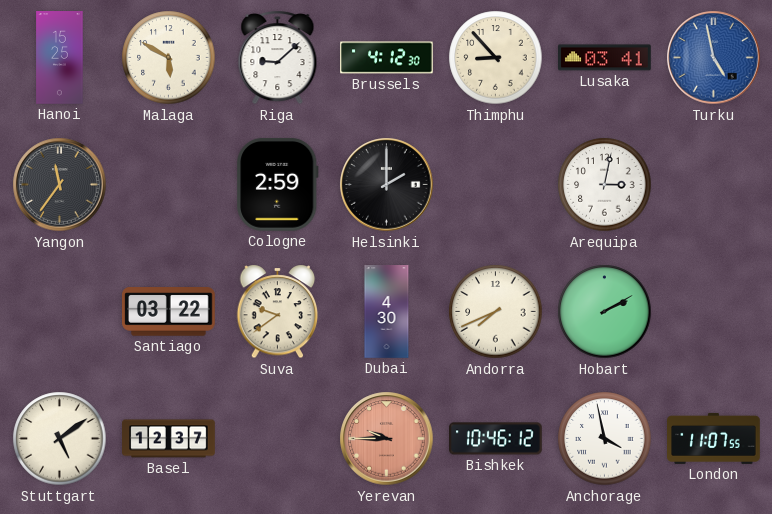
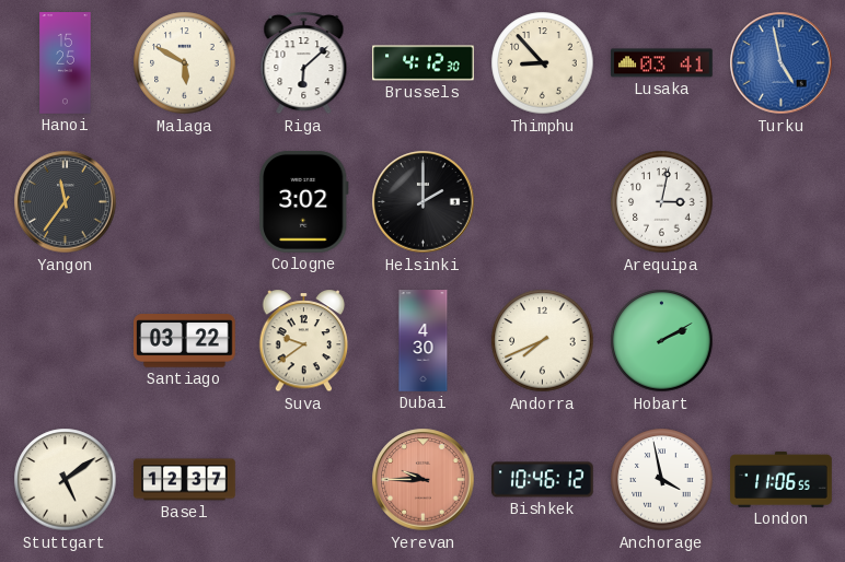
Riga: 9:08 -> 6:08
Cologne: 2:59 -> 3:02
London: 11:07 -> 11:06
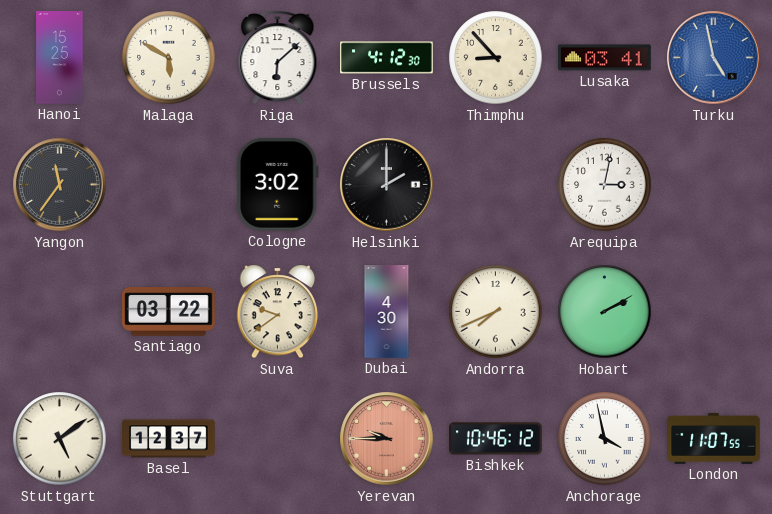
London: 11:06 -> 11:07
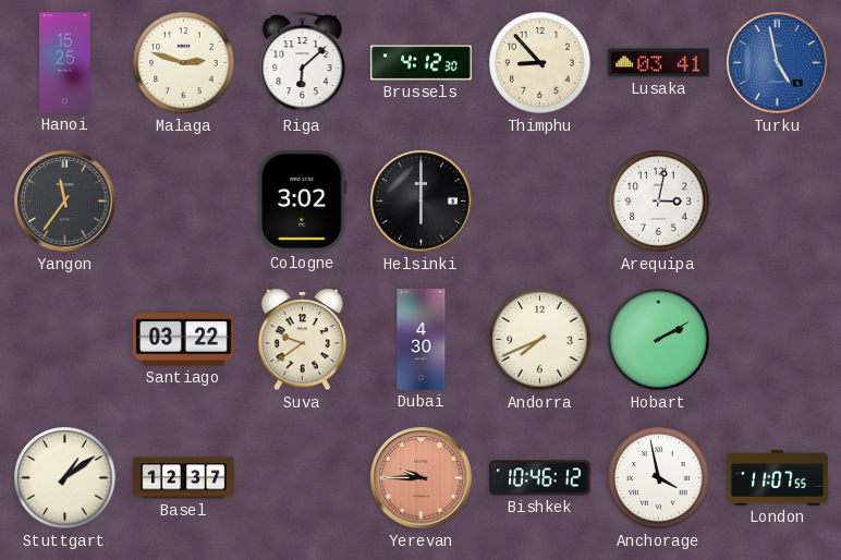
Malaga: 5:50 -> 2:48
Helsinki: 2:00 -> 6:00
Stuttgart: 5:09 -> 1:09
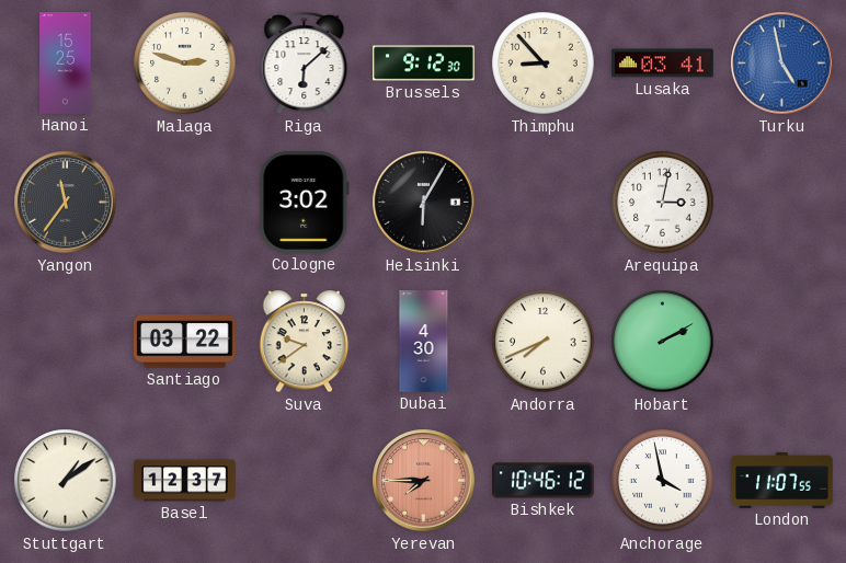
Brussels: 4:12 -> 9:12
Helsinki: 6:00 -> 6:05
Yerevan: 9:45 -> 7:45
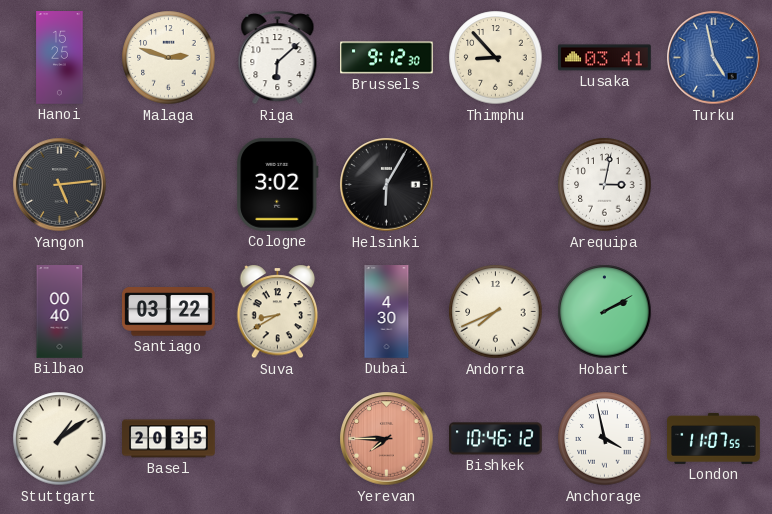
Yangon: 11:36 -> 5:14
Bilbao: none -> 00:40
Suva: 9:39 -> 8:40
Basel: 12:37 -> 20:35
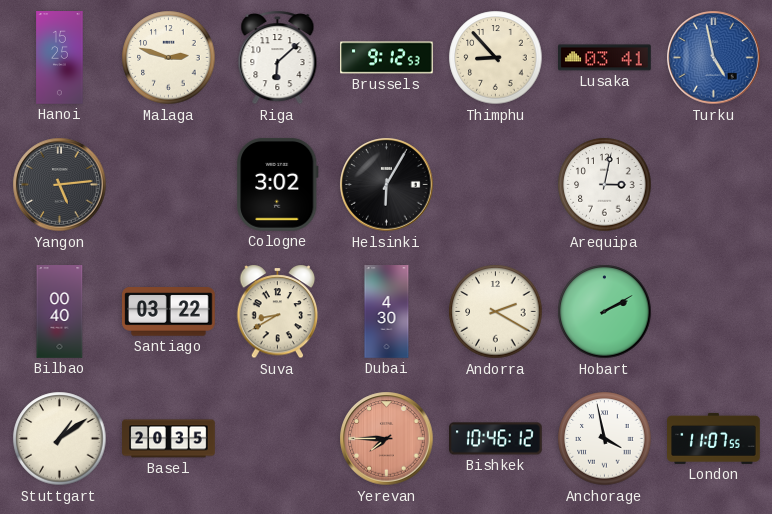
Brussels: 9:12:30 -> 9:12:53
Andorra: 7:41 -> 2:20
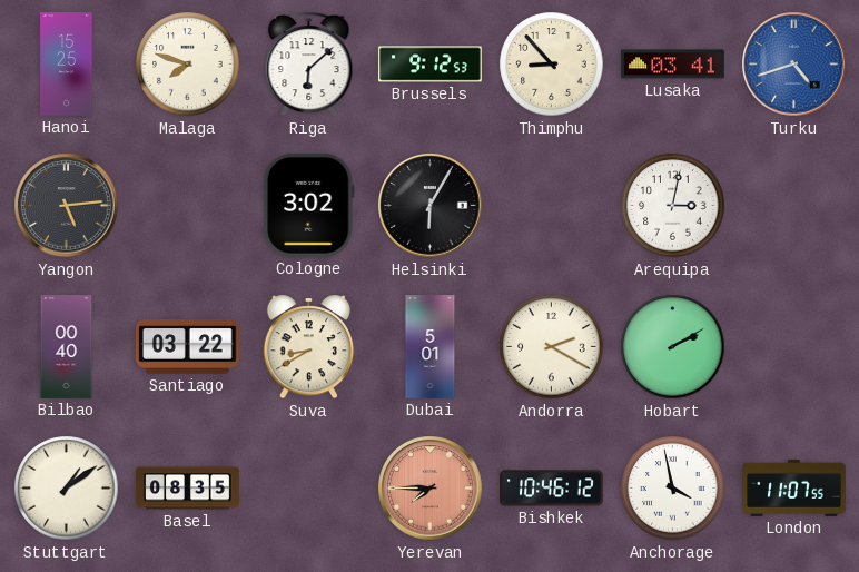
Malaga: 2:48 -> 7:48
Turku: 4:58 -> 4:42
Dubai: 4:30 -> 5:01
Basel: 20:35 -> 08:35
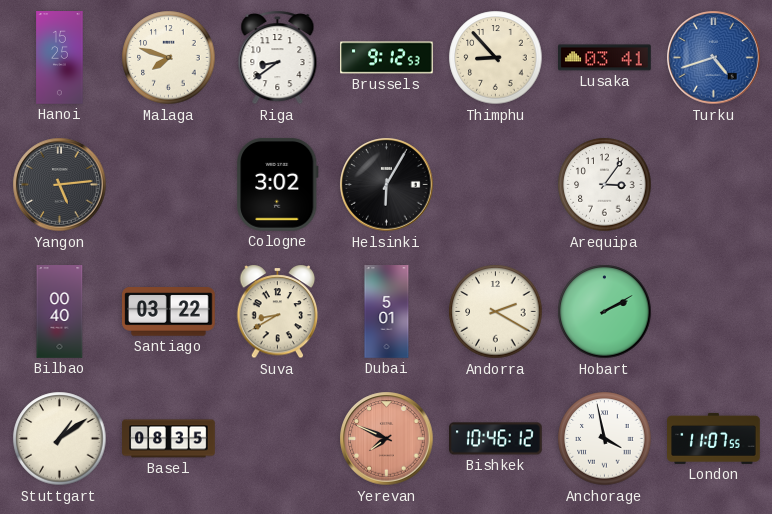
Riga: 6:08 -> 8:39
Arequipa: 3:02 -> 3:06
Yerevan: 7:45 -> 7:49
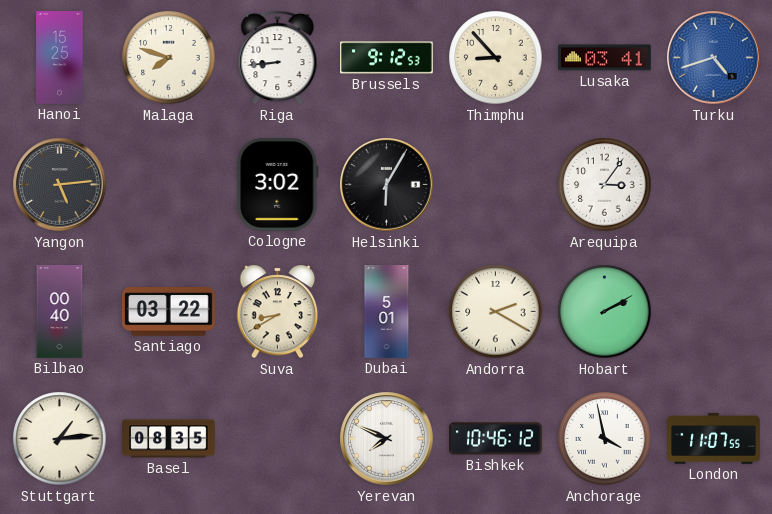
Riga: 8:39 -> 8:44
Stuttgart: 1:09 -> 1:14
Yerevan dial: salmon -> white
